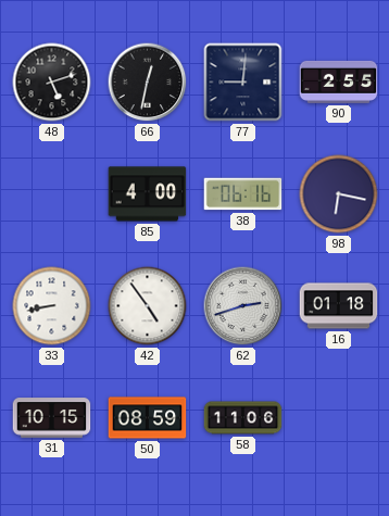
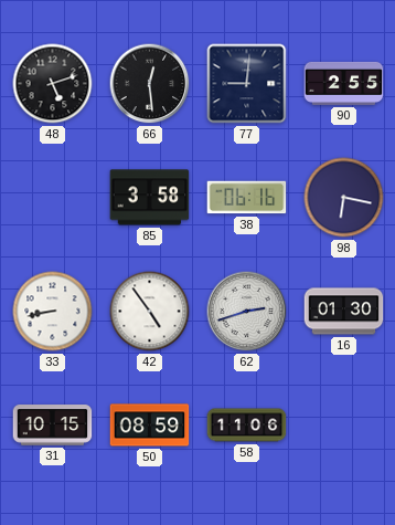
66: 12:32 -> 12:29
85: 4:00 -> 3:58
16: 01:18 -> 01:30
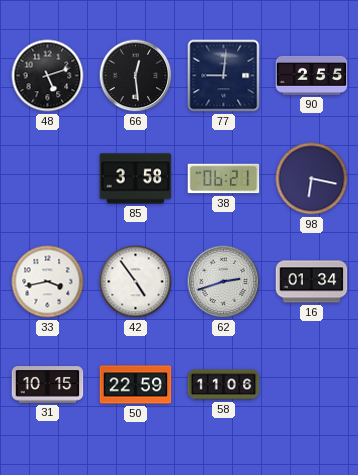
38: 06:16 -> 06:21
33: 8:43 -> 3:43
16: 01:30 -> 01:34
50: 08:59 -> 22:59
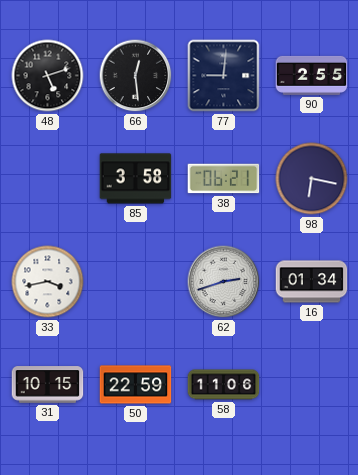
42: 4:54 -> none
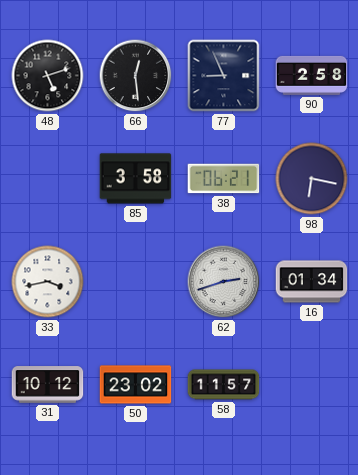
77: 9:01 -> 8:56
90: 2:55 -> 2:58
31: 10:15 -> 10:12
50: 22:59 -> 23:02
58: 11:06 -> 11:57
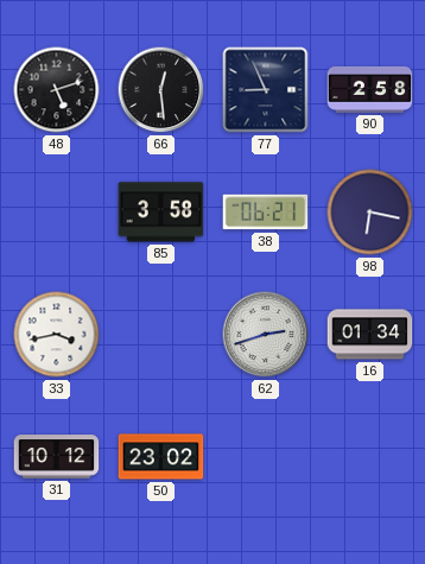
58: 11:57 -> none
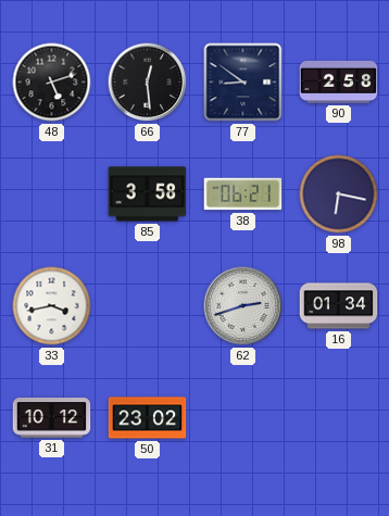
77: 8:56 -> 8:51
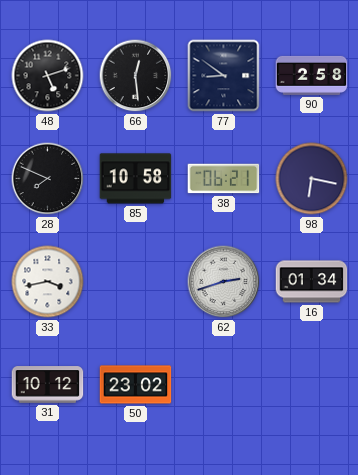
28: none -> 7:49
85: 3:58 -> 10:58
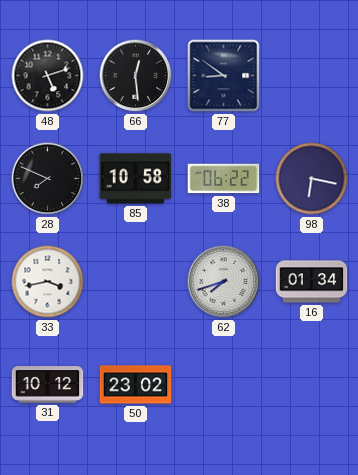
90: 2:58 -> none
38: 06:21 -> 06:22
62: 2:42 -> 7:42
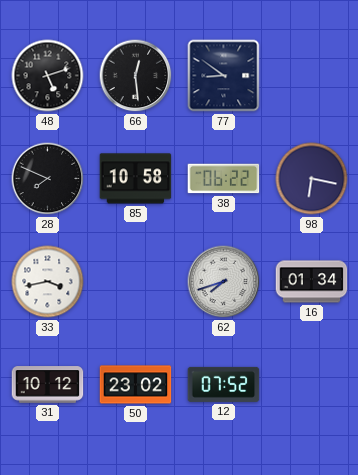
12: none -> 07:52
